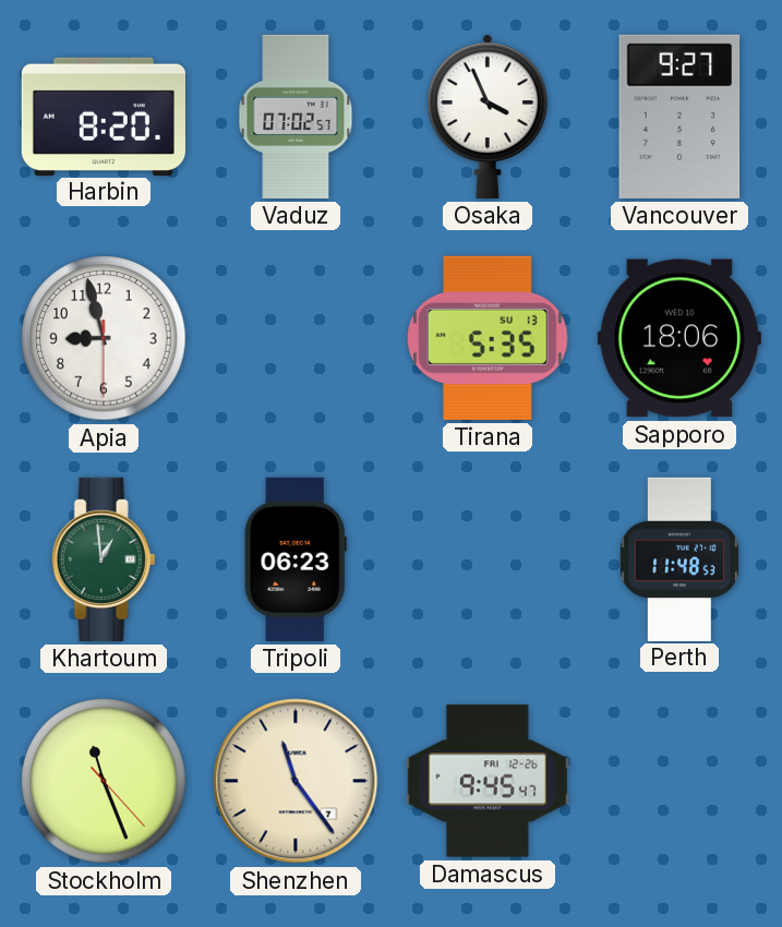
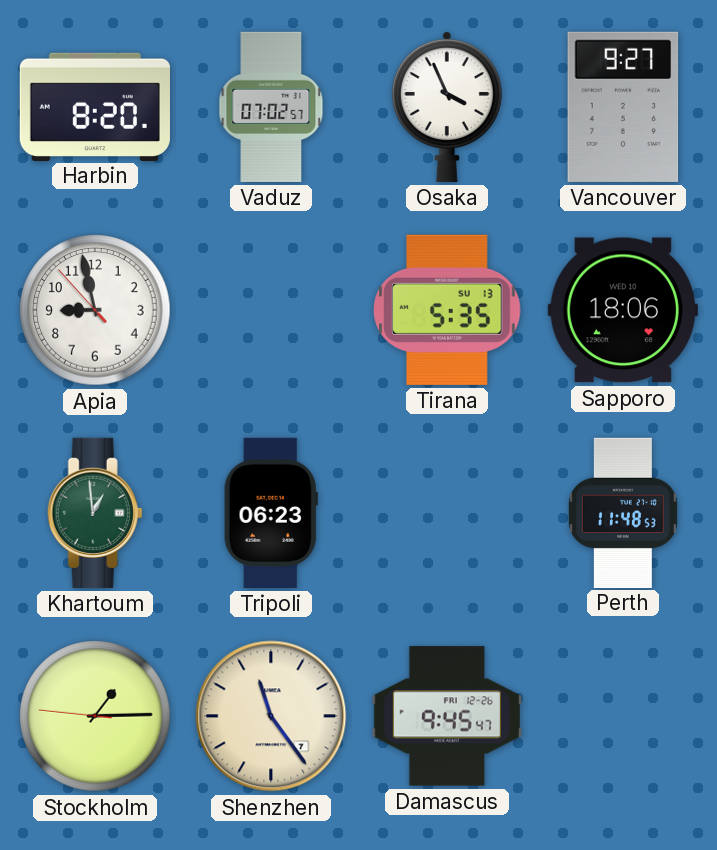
Apia: 8:57:30 -> 8:57:53
Stockholm: 11:26 -> 1:14
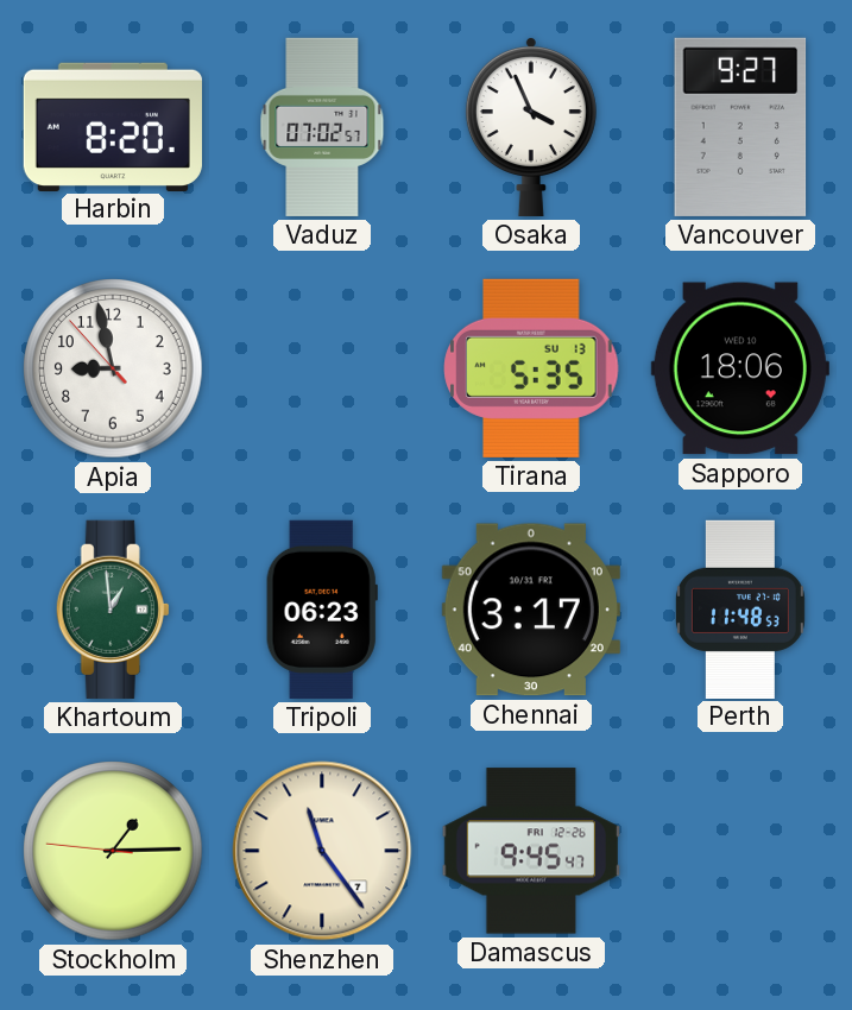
Chennai: none -> 3:17
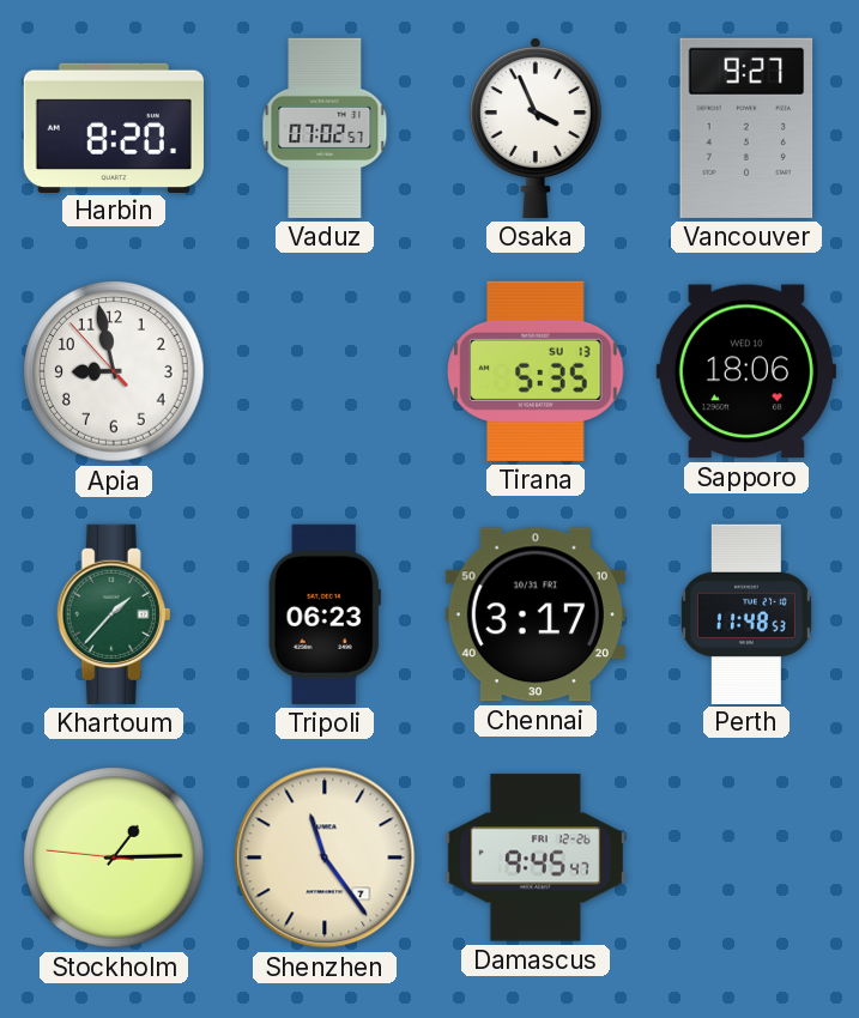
Khartoum: 12:59 -> 1:37
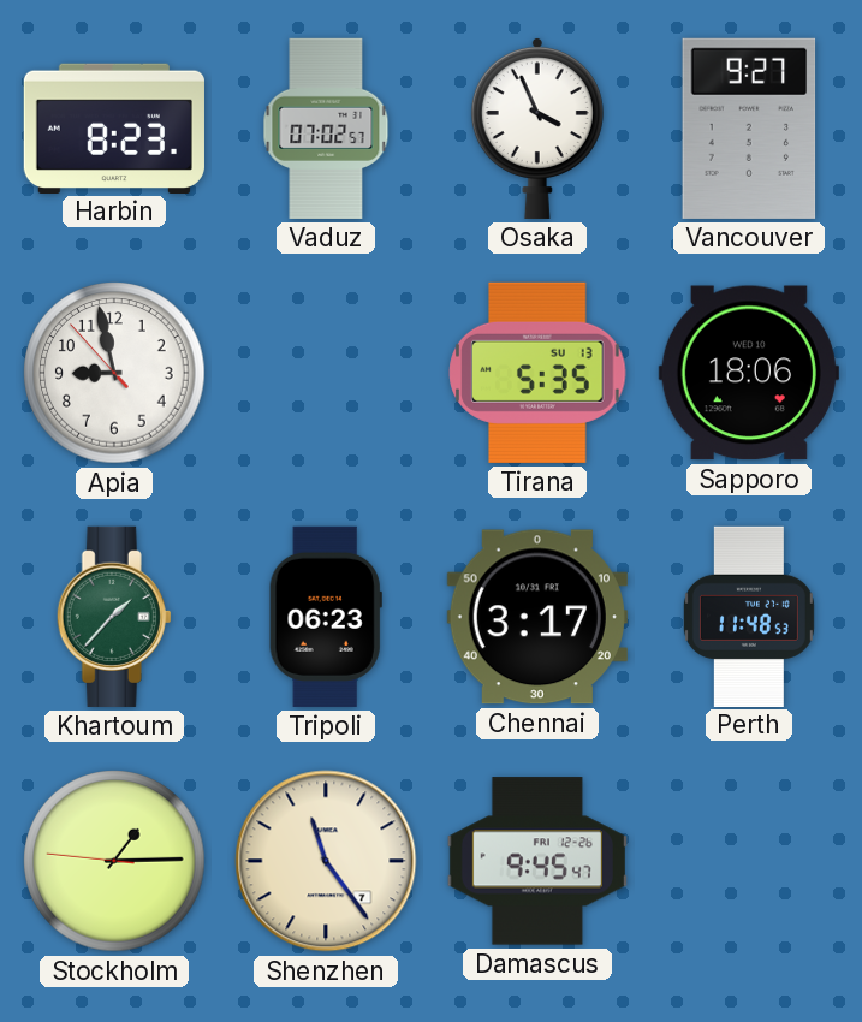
Harbin: 8:20 -> 8:23
